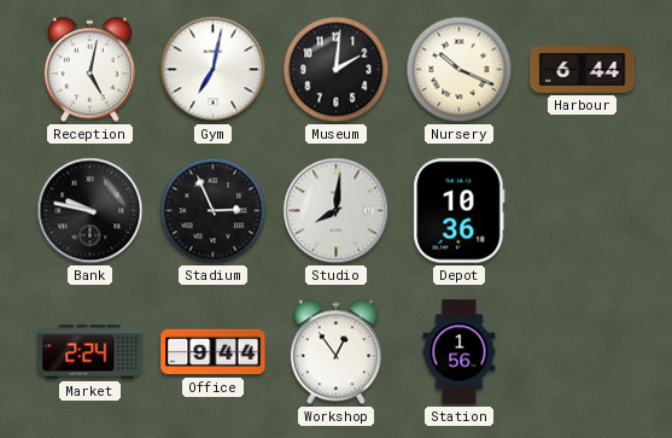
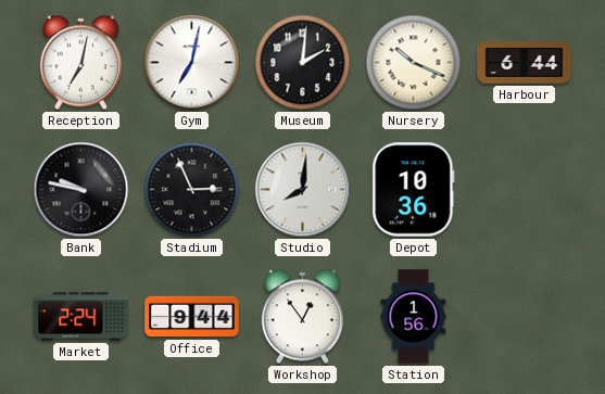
Reception: 5:02 -> 7:02
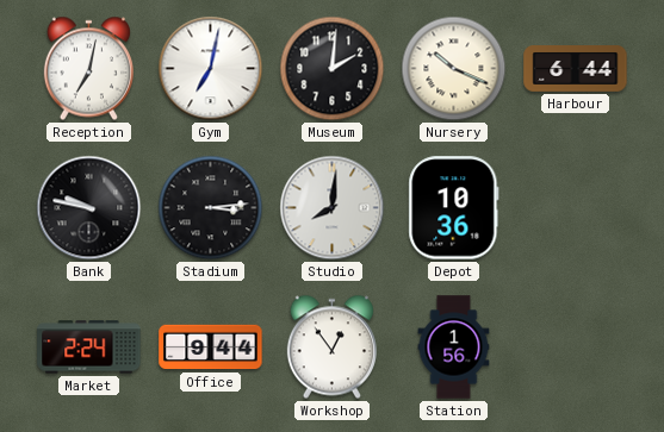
Stadium: 2:56 -> 3:14
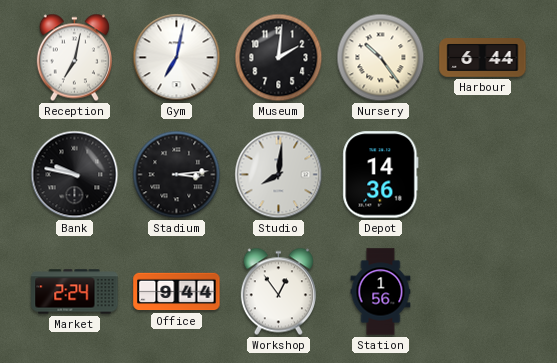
Nursery: 10:19 -> 10:24
Depot: 10:36 -> 14:36
